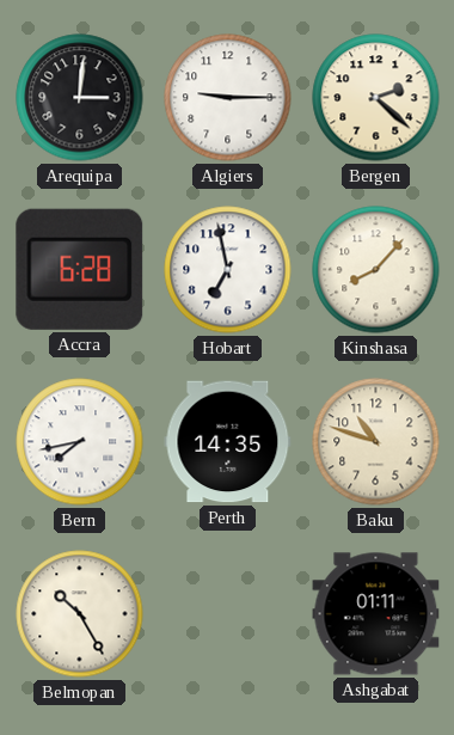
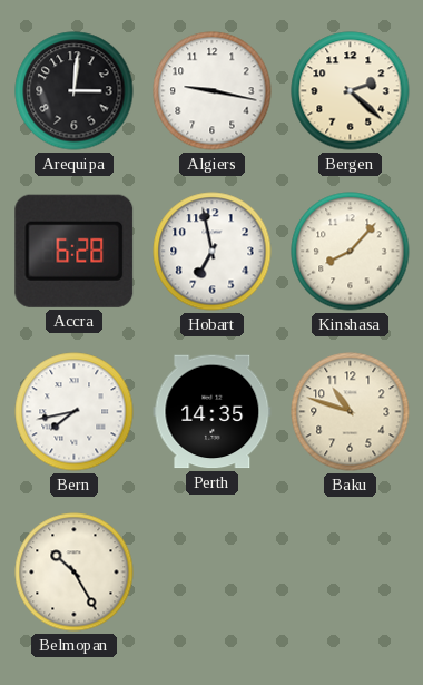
Algiers: 9:15 -> 9:17
Ashgabat: 01:11 -> none
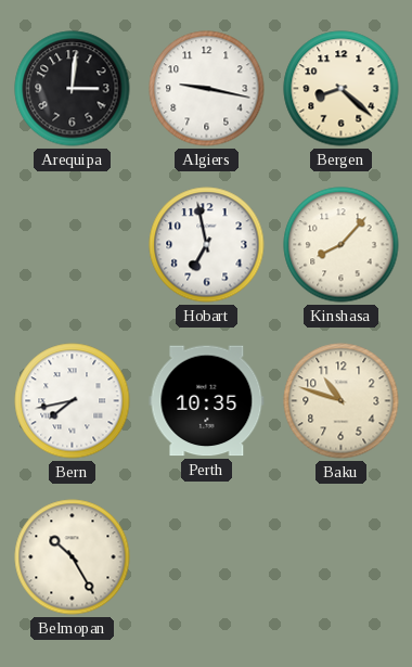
Bergen: 2:22 -> 8:22
Accra: 6:28 -> none
Perth: 14:35 -> 10:35
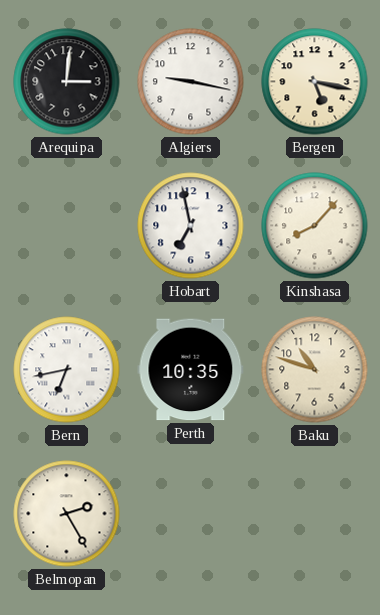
Bergen: 8:22 -> 5:17
Bern: 7:43 -> 6:43
Belmopan: 10:25 -> 2:25
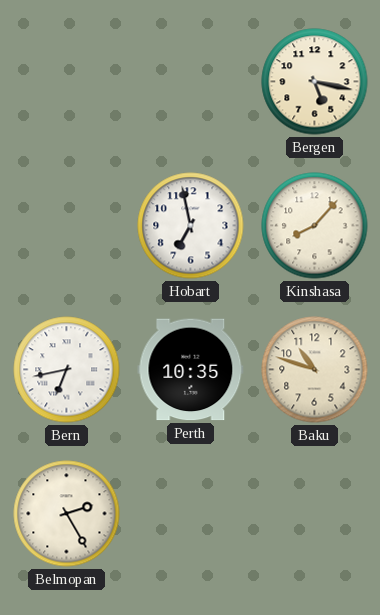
Arequipa: 3:01 -> none
Algiers: 9:17 -> none
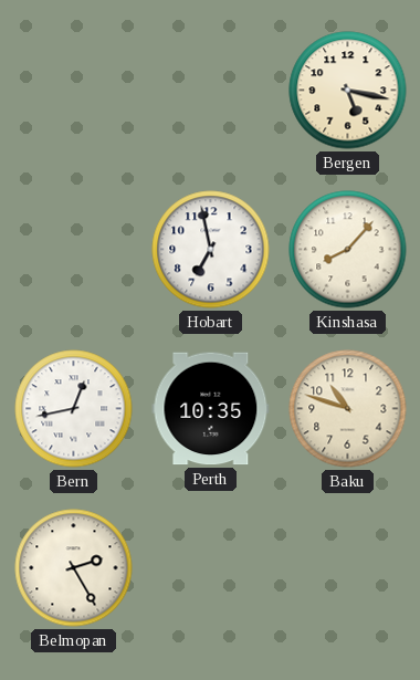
Bern: 6:43 -> 12:43
